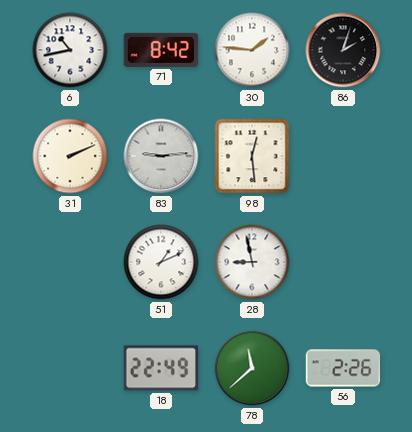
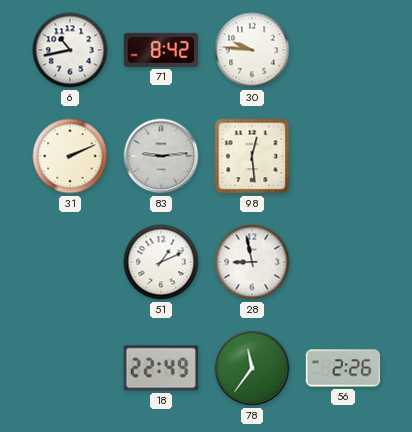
30: 1:46 -> 9:46
86: 2:03 -> none
78: 11:38 -> 11:36
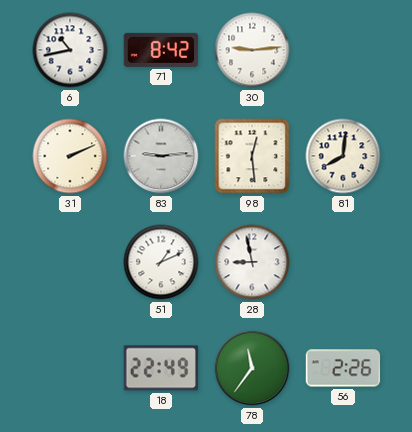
30: 9:46 -> 9:14
81: none -> 8:01
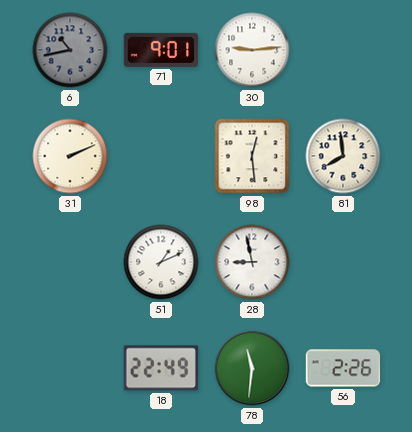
6 dial: white -> grey
71: 8:42 -> 9:01
83: 9:14 -> none
81: 8:01 -> 7:59
78: 11:36 -> 11:31
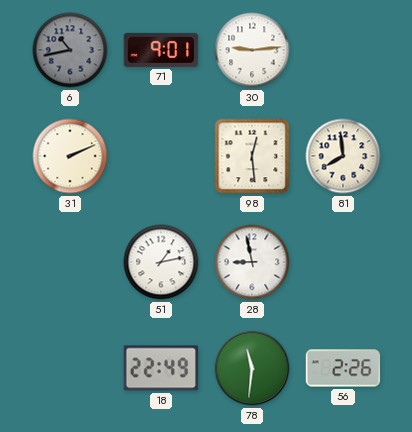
51: 1:11 -> 1:13
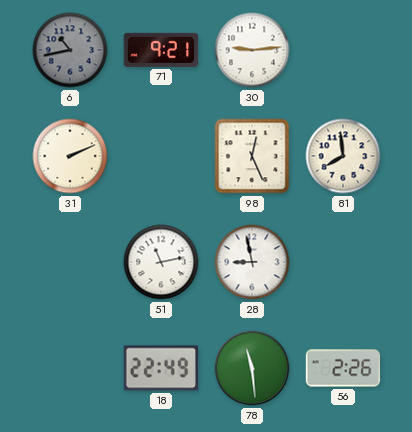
71: 9:01 -> 9:21
98: 12:29 -> 12:26
51: 1:13 -> 11:13
78: 11:31 -> 11:29
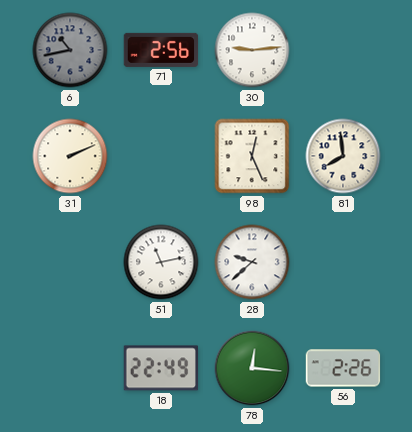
71: 9:21 -> 2:56
28: 8:58 -> 9:38
78: 11:29 -> 12:16
